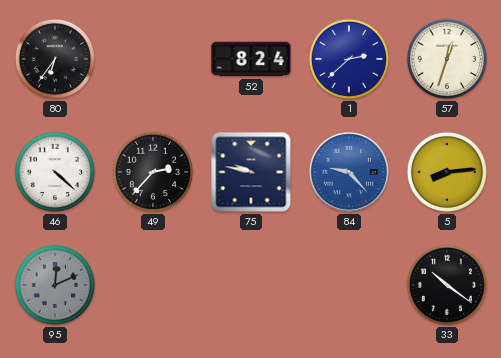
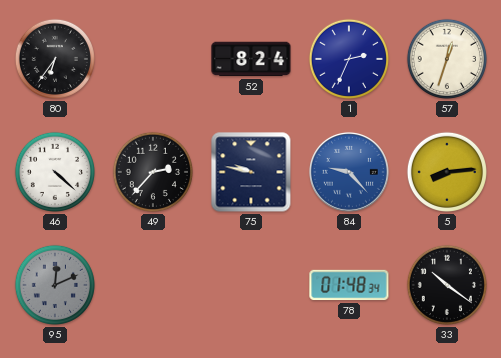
1: 2:38 -> 2:34
78: none -> 01:48
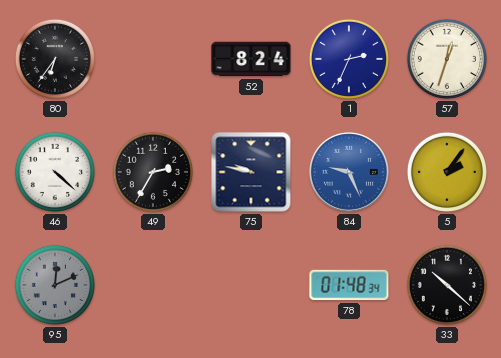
49: 2:37 -> 2:35
84: 9:23 -> 9:26
5: 8:14 -> 2:06
33: 10:21 -> 10:22
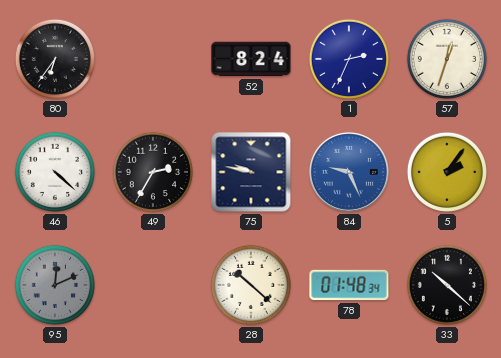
28: none -> 10:22
